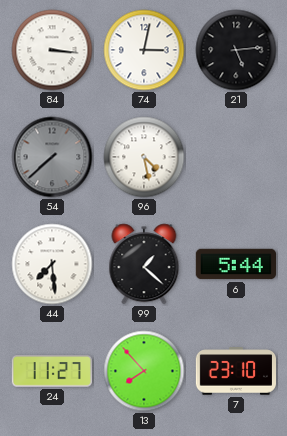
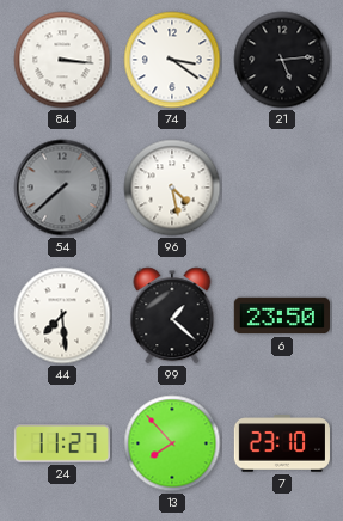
74: 3:02 -> 3:21
6: 5:44 -> 23:50
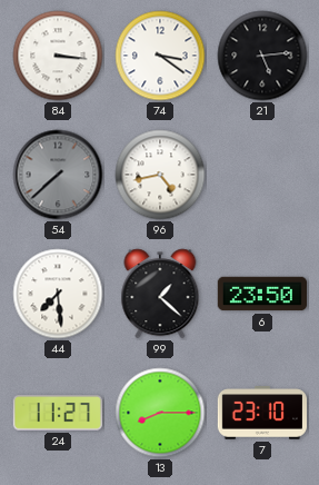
96: 4:28 -> 4:43
13: 7:53 -> 8:15
